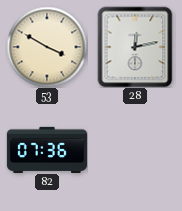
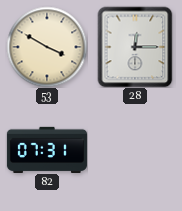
28: 12:13 -> 12:15
82: 07:36 -> 07:31
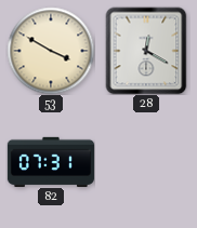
28: 12:15 -> 12:20
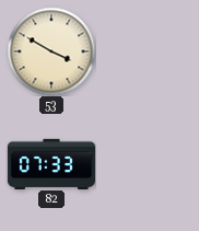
28: 12:20 -> none
82: 07:31 -> 07:33
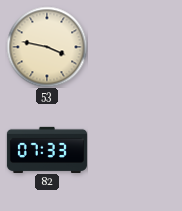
53: 3:50 -> 3:47
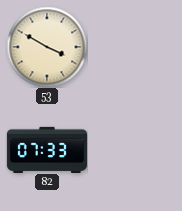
53: 3:47 -> 3:50
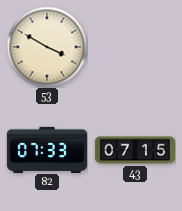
43: none -> 07:15
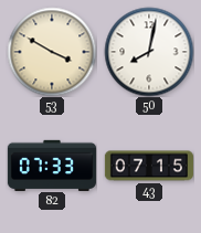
50: none -> 8:02
